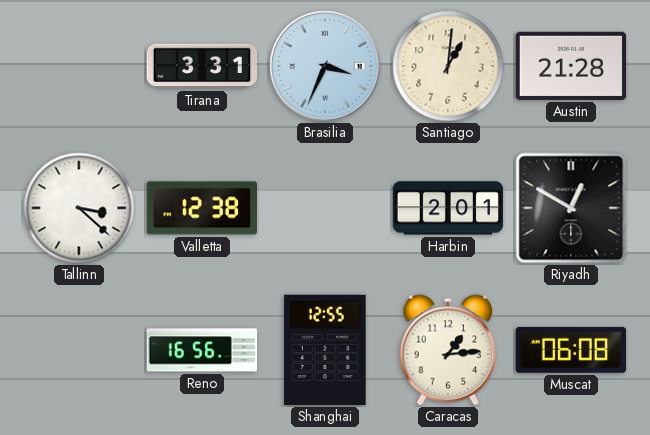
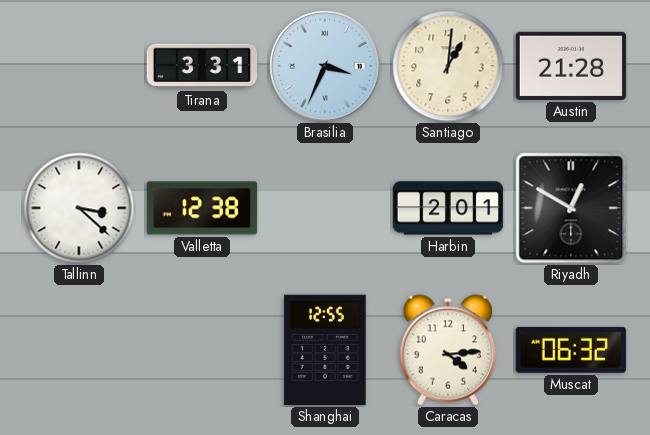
Reno: 16:56 -> none
Caracas: 1:14 -> 4:14
Muscat: 06:08 -> 06:32
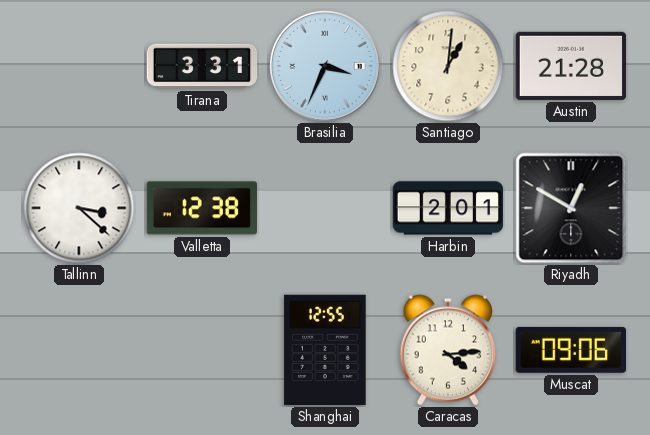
Muscat: 06:32 -> 09:06
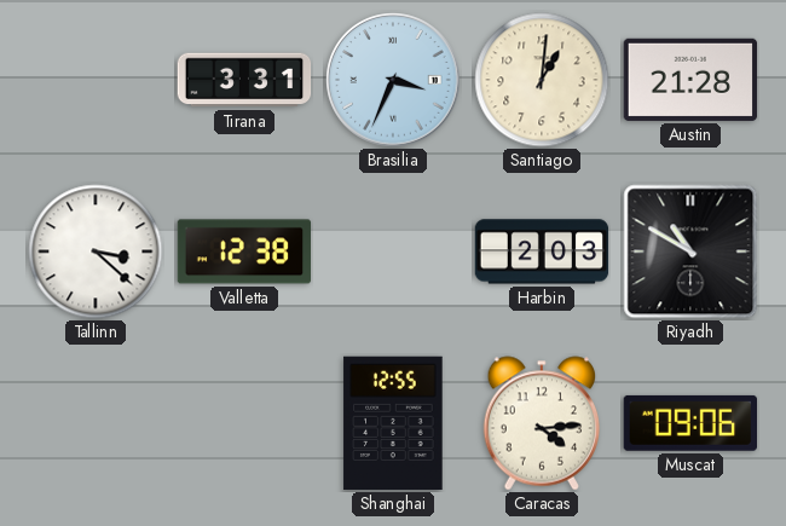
Harbin: 2:01 -> 2:03
Riyadh: 12:50 -> 10:50
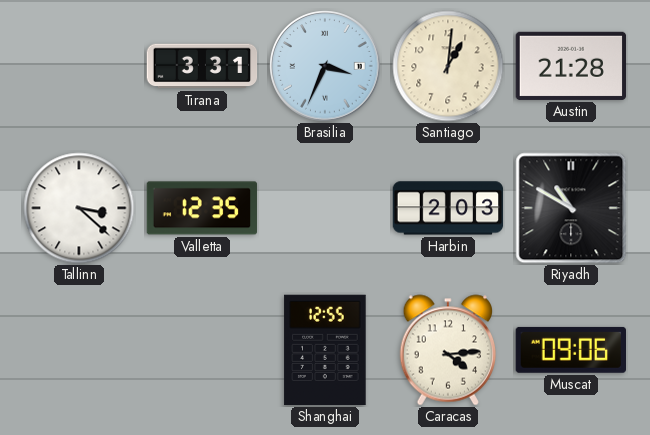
Valletta: 12:38 -> 12:35
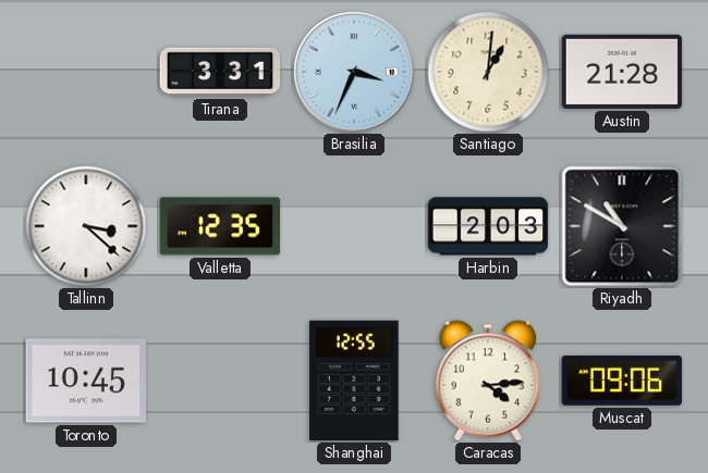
Toronto: none -> 10:45
